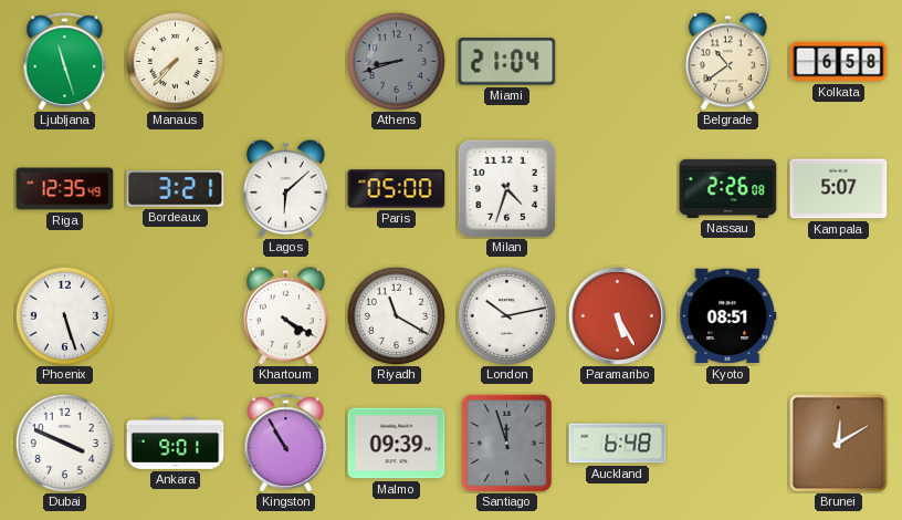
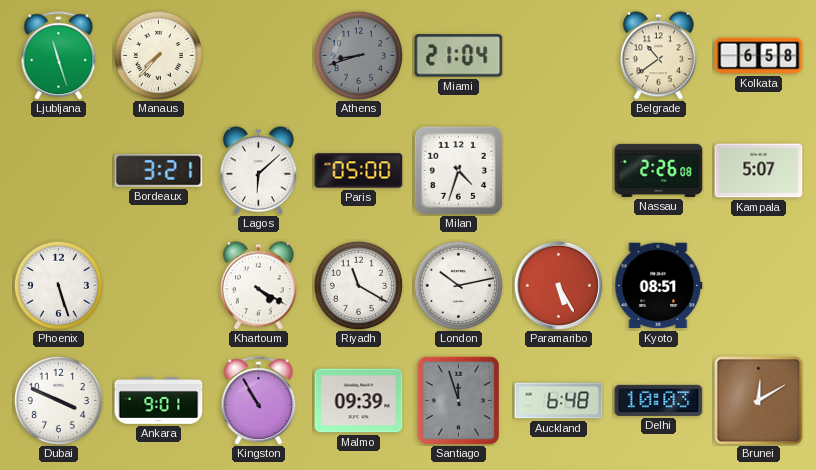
Riga: 12:35 -> none
Delhi: none -> 10:03
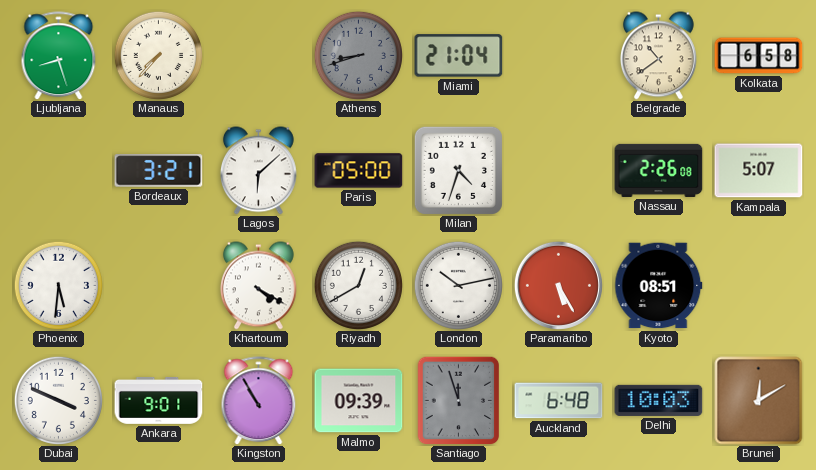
Ljubljana: 11:27 -> 8:27
Phoenix: 5:27 -> 5:31
Riyadh: 11:20 -> 12:40
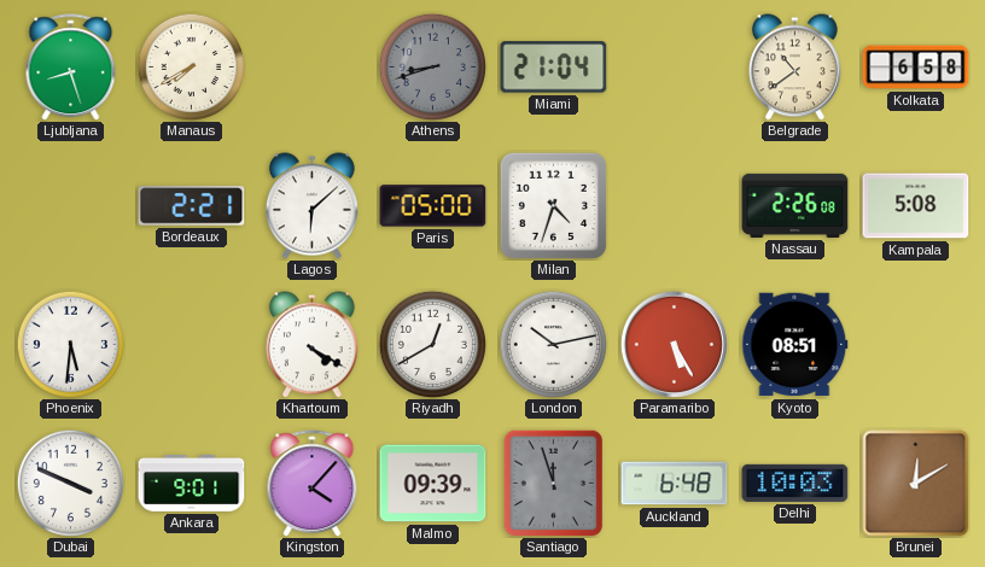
Manaus: 7:37 -> 7:40
Bordeaux: 3:21 -> 2:21
Kampala: 5:07 -> 5:08
Kingston: 10:55 -> 4:07
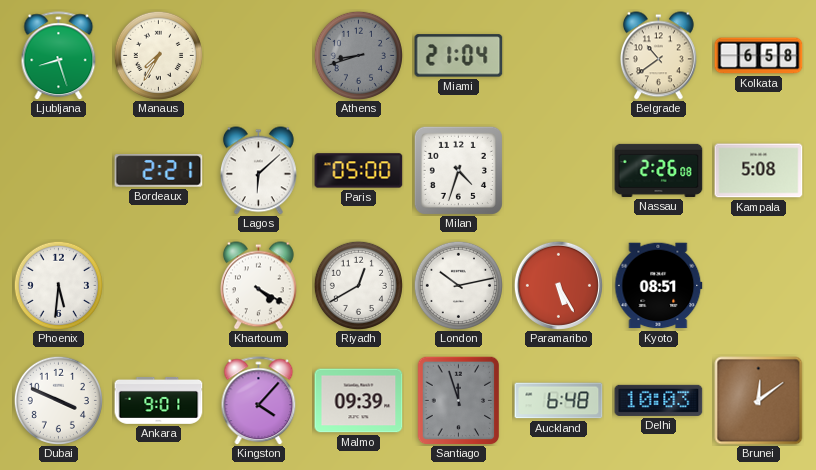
Manaus: 7:40 -> 7:35
Brunei: 12:10 -> 12:09
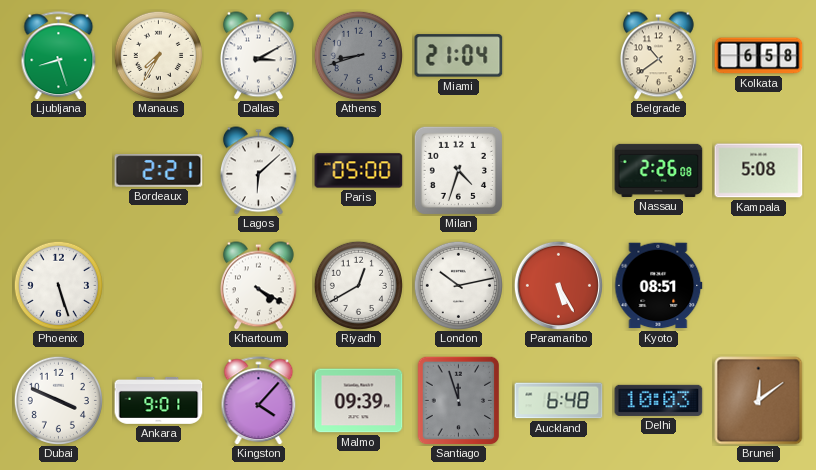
Dallas: none -> 3:10
Phoenix: 5:31 -> 5:27
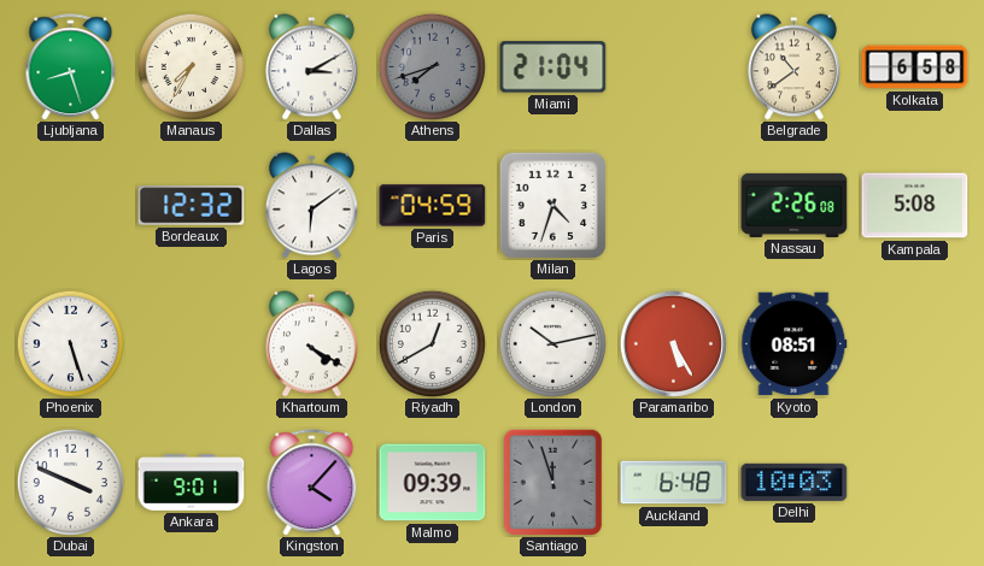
Athens: 8:42 -> 7:42
Bordeaux: 2:21 -> 12:32
Lagos: 6:08 -> 6:09
Paris: 05:00 -> 04:59
Brunei: 12:09 -> none
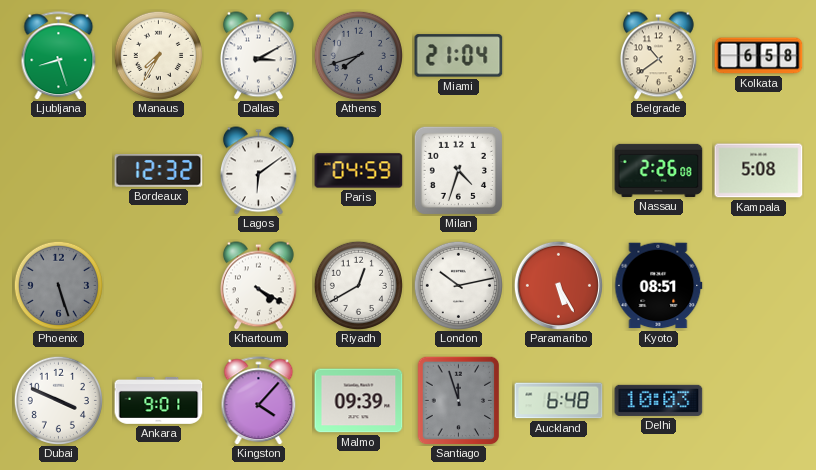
Phoenix dial: white -> grey
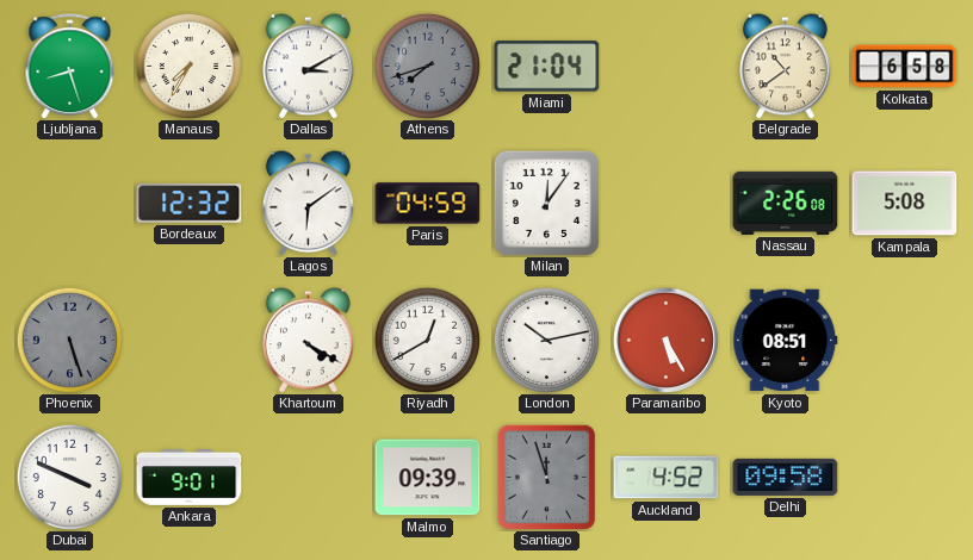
Milan: 4:33 -> 12:06
Kingston: 4:07 -> none
Auckland: 6:48 -> 4:52
Delhi: 10:03 -> 09:58
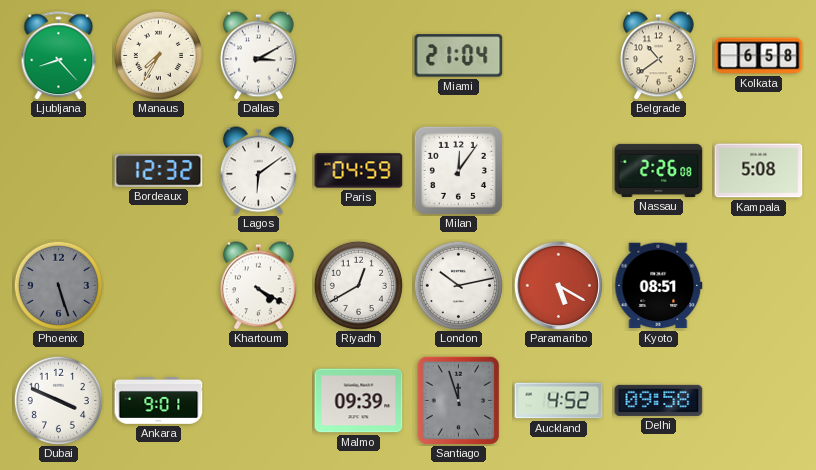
Ljubljana: 8:27 -> 8:23
Athens: 7:42 -> none
Paramaribo: 5:25 -> 5:20
